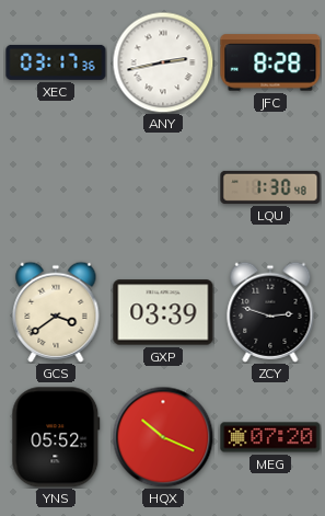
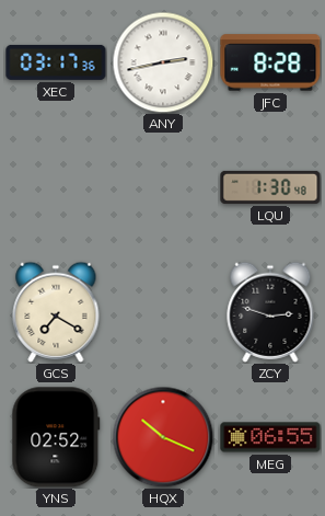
GCS: 3:39 -> 7:20
GXP: 03:39 -> none
YNS: 05:52 -> 02:52
MEG: 07:20 -> 06:55
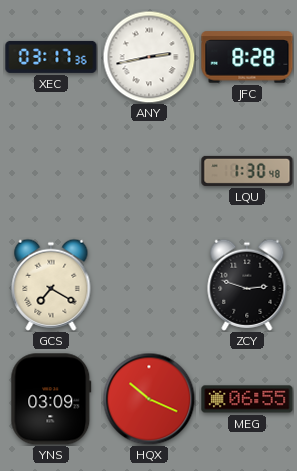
YNS: 02:52 -> 03:09
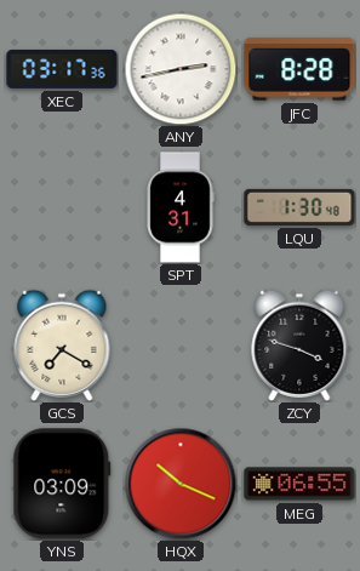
SPT: none -> 4:31
ZCY: 2:48 -> 3:48
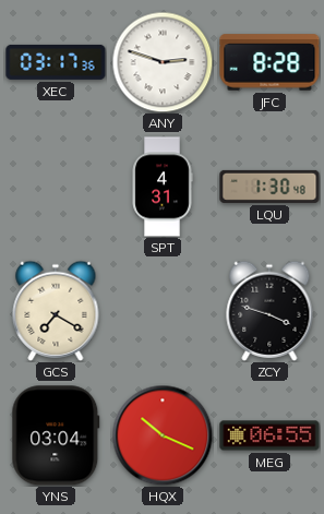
ANY: 2:43 -> 2:48
YNS: 03:09 -> 03:04
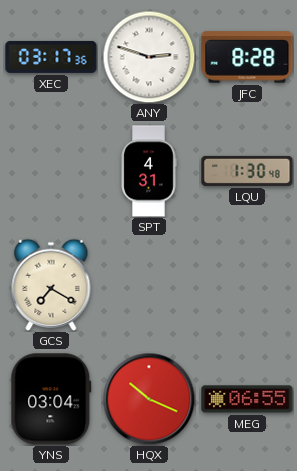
ZCY: 3:48 -> none
